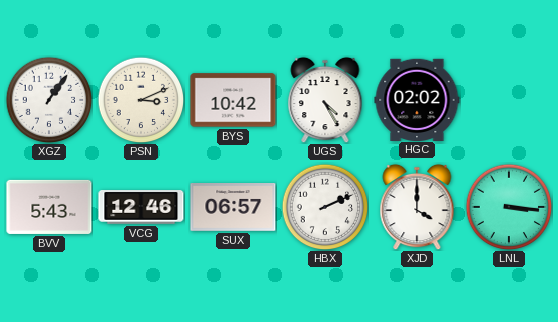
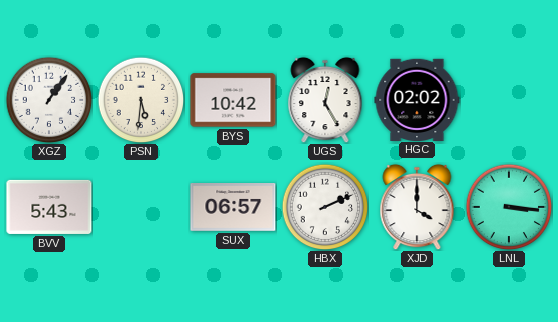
PSN: 3:11 -> 5:31
UGS: 4:25 -> 12:25
VCG: 12:46 -> none
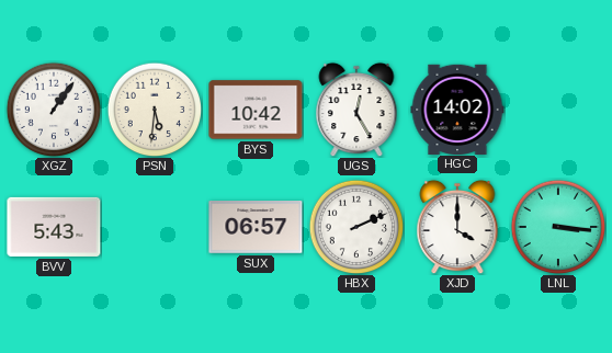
HGC: 02:02 -> 14:02
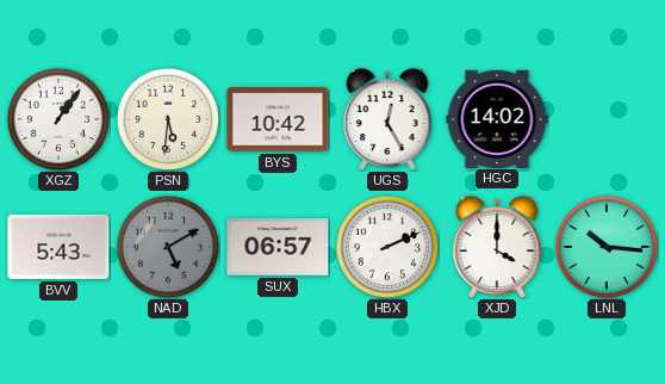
NAD: none -> 5:10
LNL: 3:16 -> 10:16
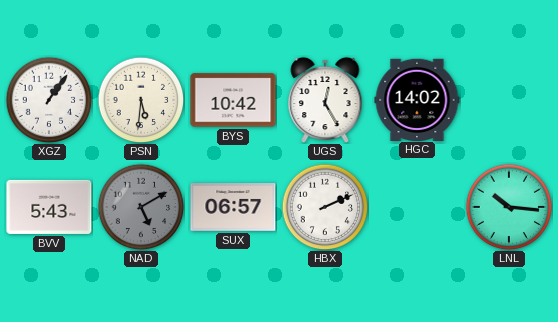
XJD: 4:00 -> none
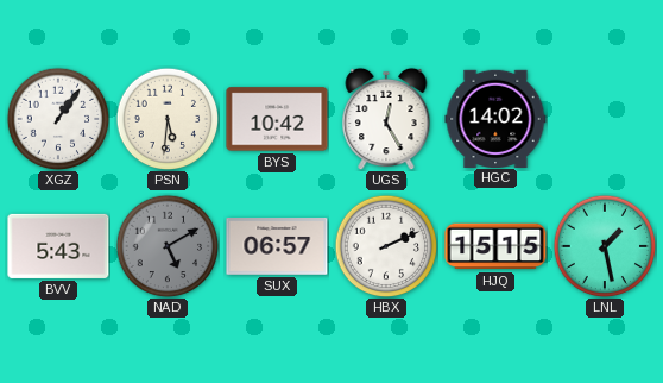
HJQ: none -> 15:15
LNL: 10:16 -> 1:28
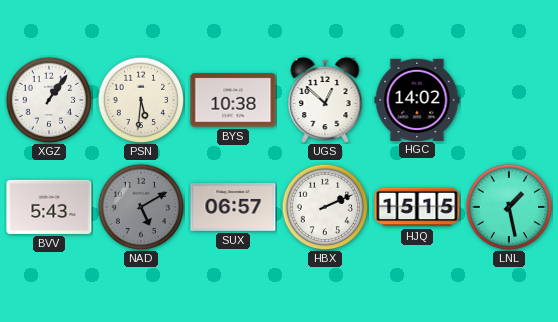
BYS: 10:42 -> 10:38
UGS: 12:25 -> 12:52
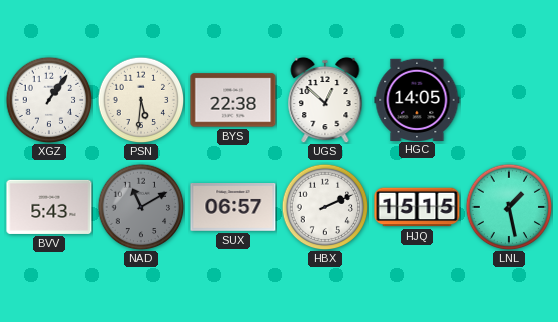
BYS: 10:38 -> 22:38
HGC: 14:02 -> 14:05
NAD: 5:10 -> 11:10
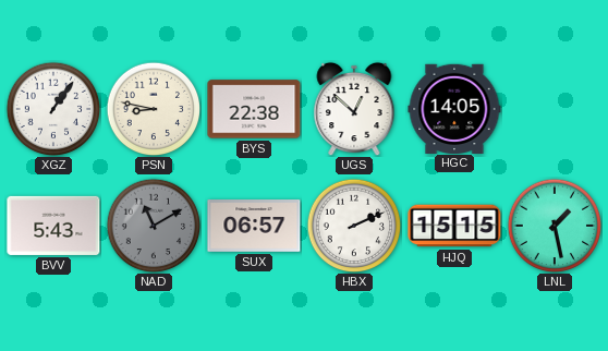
PSN: 5:31 -> 8:47
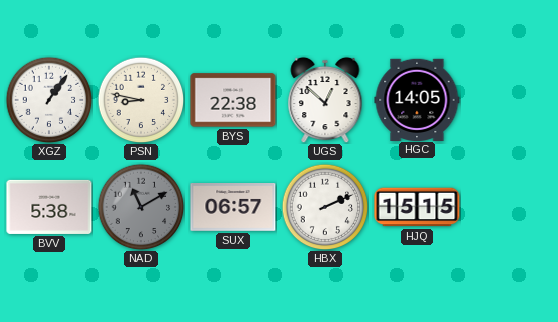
BVV: 5:43 -> 5:38
LNL: 1:28 -> none
